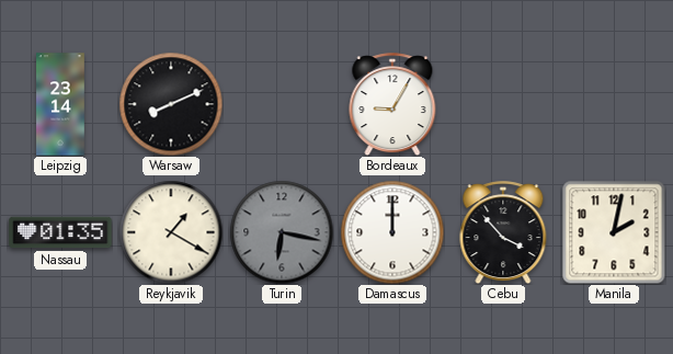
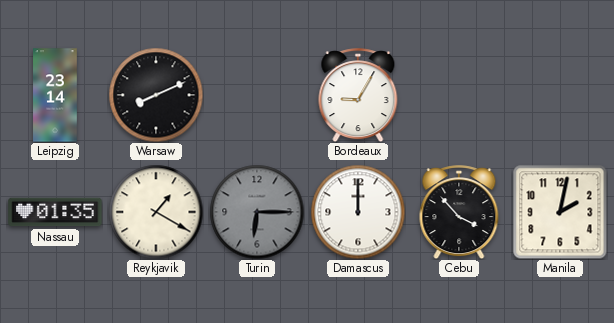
Turin: 6:17 -> 6:15
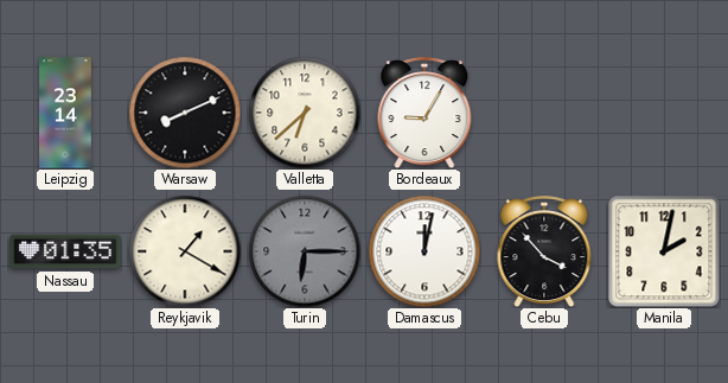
Valletta: none -> 6:38
Damascus: 12:00 -> 12:02
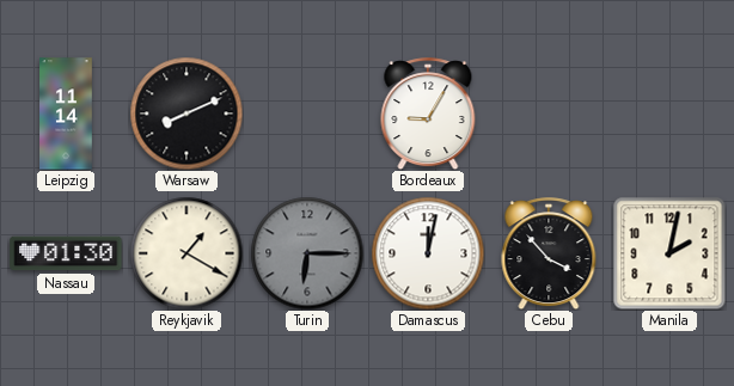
Leipzig: 23:14 -> 11:14
Valletta: 6:38 -> none
Nassau: 01:35 -> 01:30
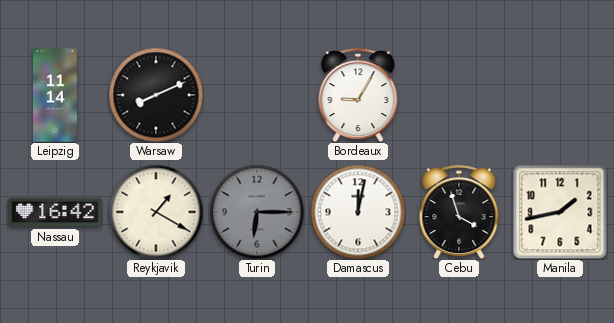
Nassau: 01:30 -> 16:42
Cebu: 3:53 -> 3:57
Manila: 2:02 -> 1:43
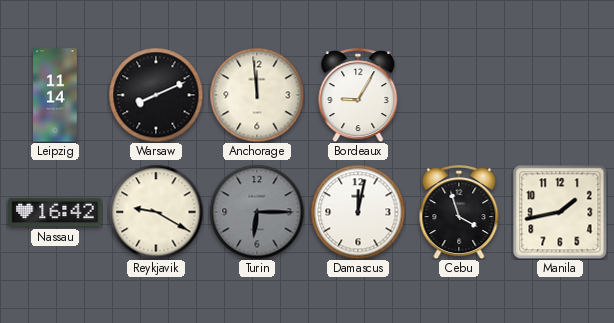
Anchorage: none -> 11:59
Reykjavik: 1:20 -> 9:20
